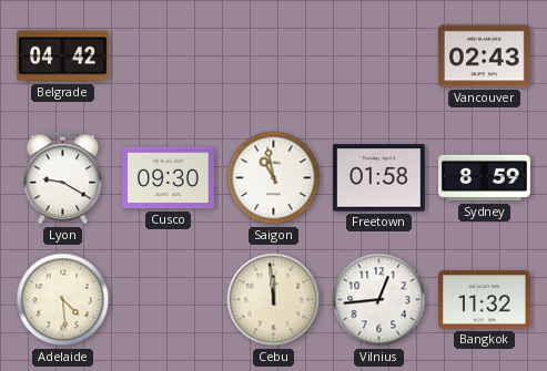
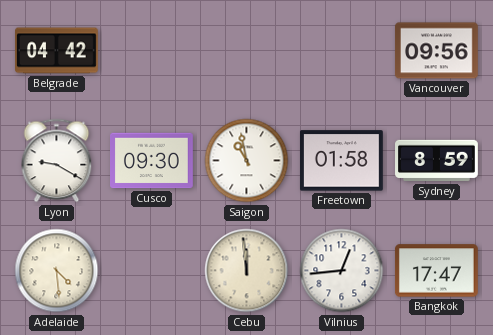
Vancouver: 02:43 -> 09:56
Bangkok: 11:32 -> 17:47
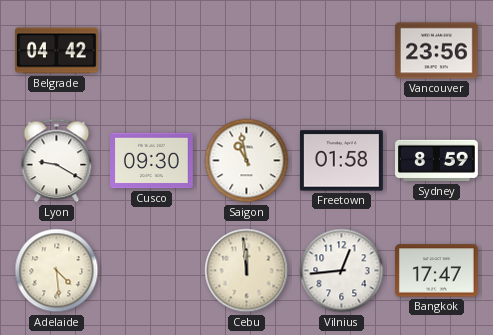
Vancouver: 09:56 -> 23:56
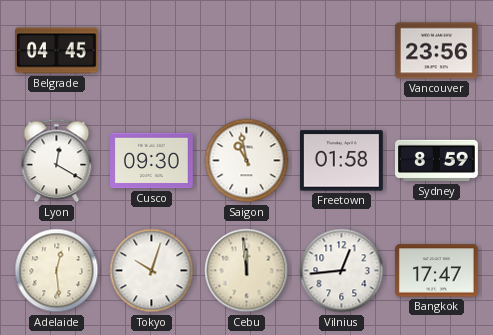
Belgrade: 04:42 -> 04:45
Lyon: 9:20 -> 12:20
Adelaide: 4:29 -> 12:29
Tokyo: none -> 10:03
